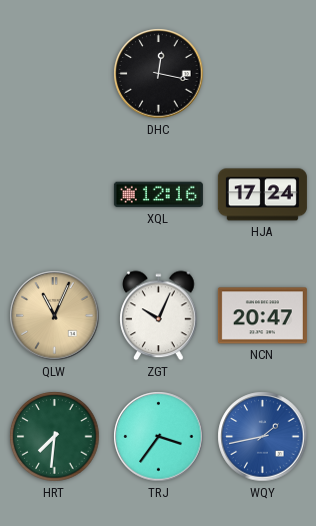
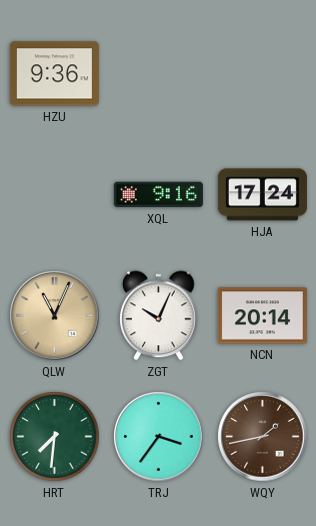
HZU: none -> 9:36
DHC: 12:17 -> none
XQL: 12:16 -> 9:16
NCN: 20:47 -> 20:14
WQY dial: blue -> brown
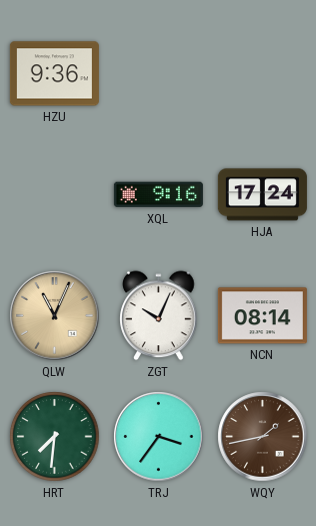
NCN: 20:14 -> 08:14
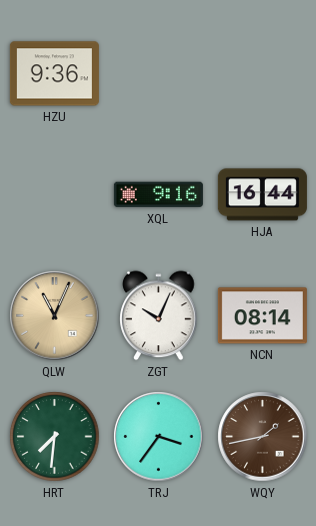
HJA: 17:24 -> 16:44
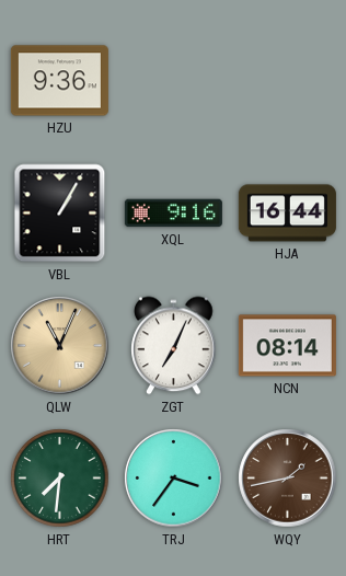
VBL: none -> 1:05
ZGT: 10:04 -> 7:04
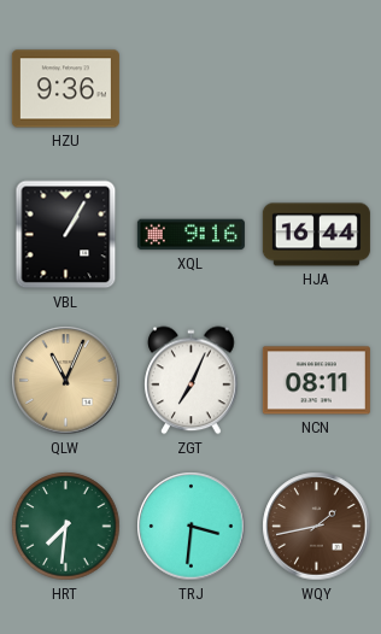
NCN: 08:14 -> 08:11
TRJ: 3:36 -> 3:31
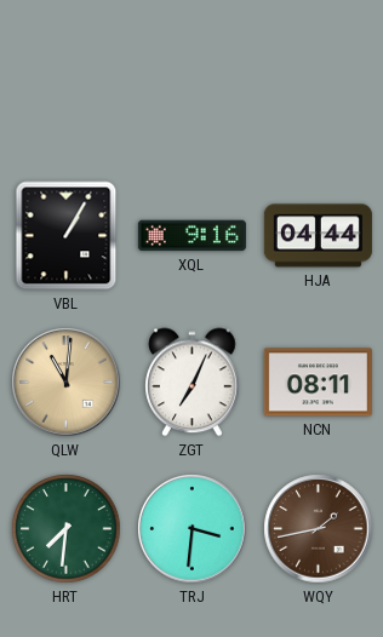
HZU: 9:36 -> none
HJA: 16:44 -> 04:44
QLW: 11:04 -> 11:01
